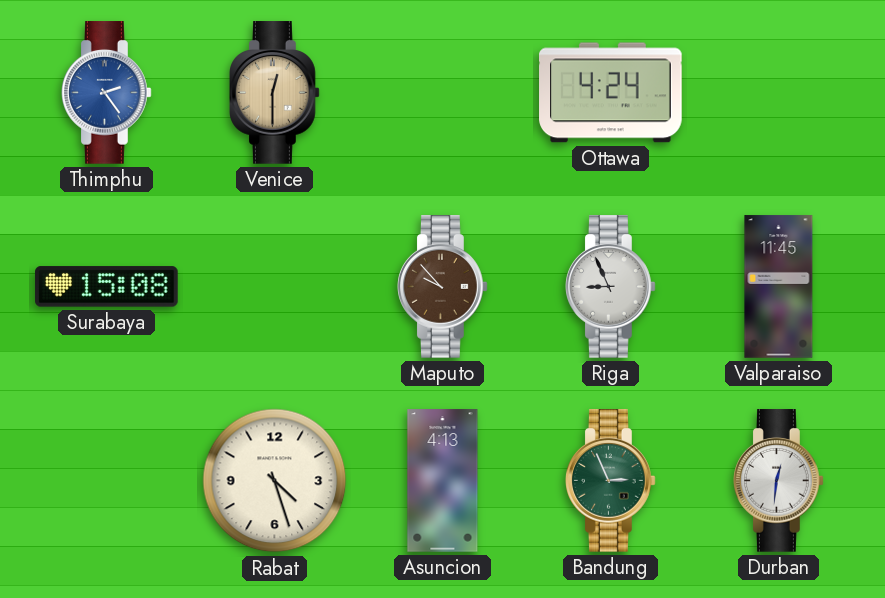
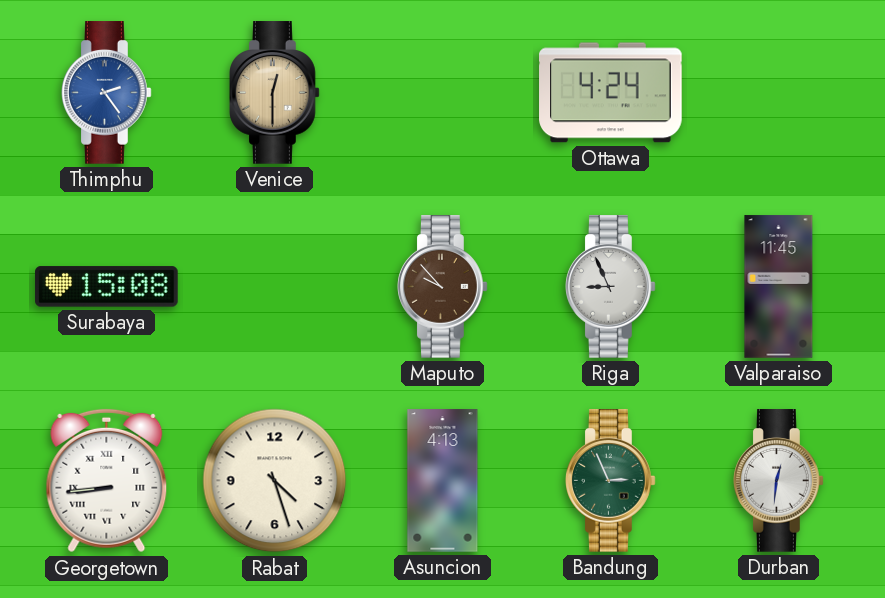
Georgetown: none -> 8:44
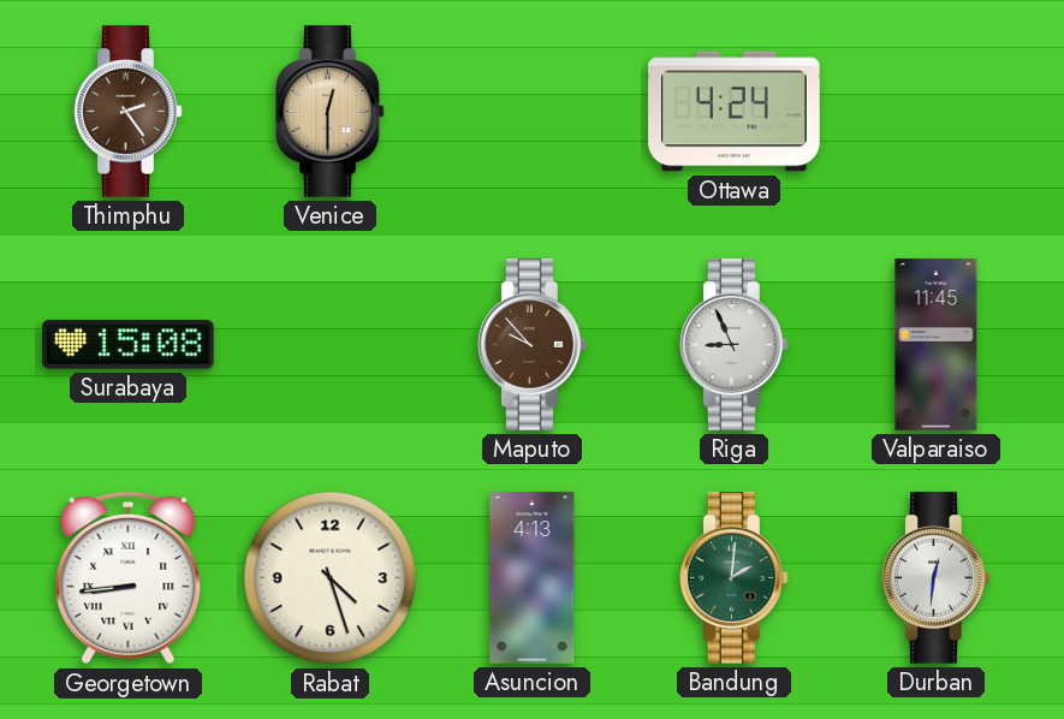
Thimphu dial: blue -> brown
Bandung: 2:56 -> 2:01
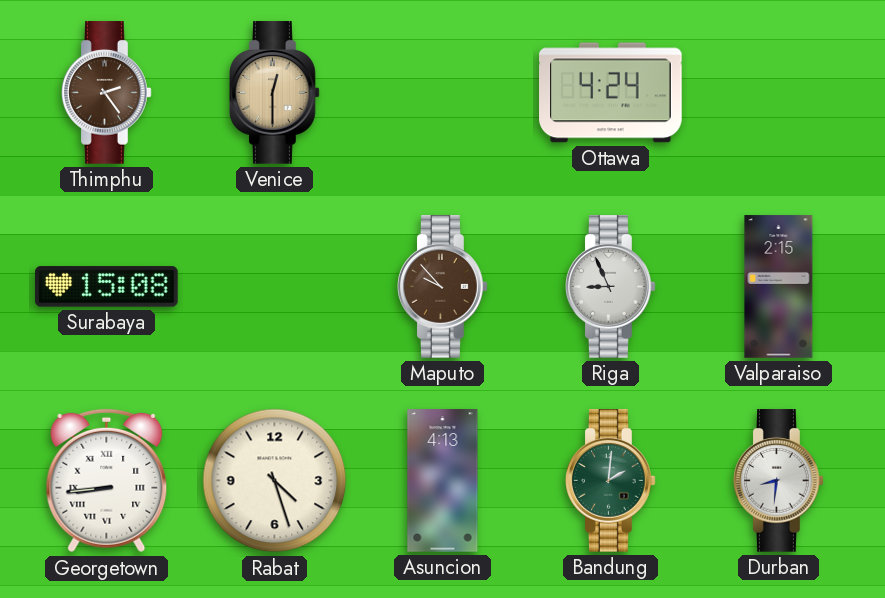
Valparaiso: 11:45 -> 2:15
Durban: 12:31 -> 8:31
